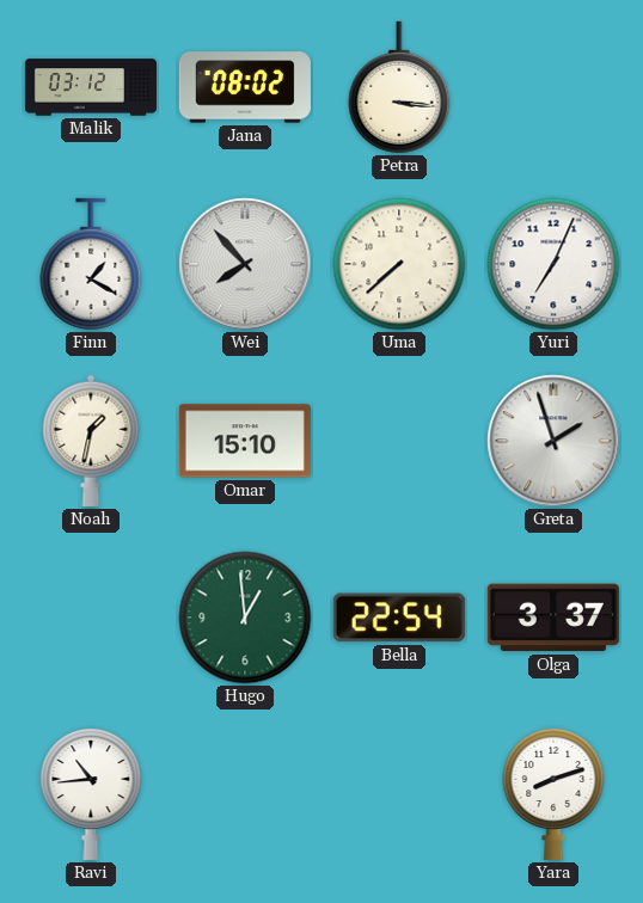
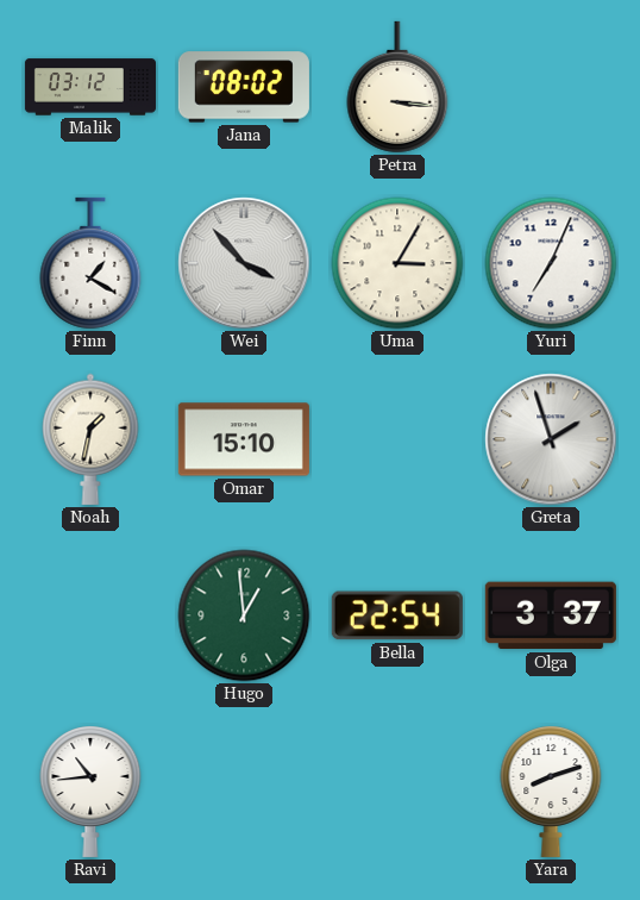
Wei: 7:53 -> 3:53
Uma: 7:38 -> 3:05
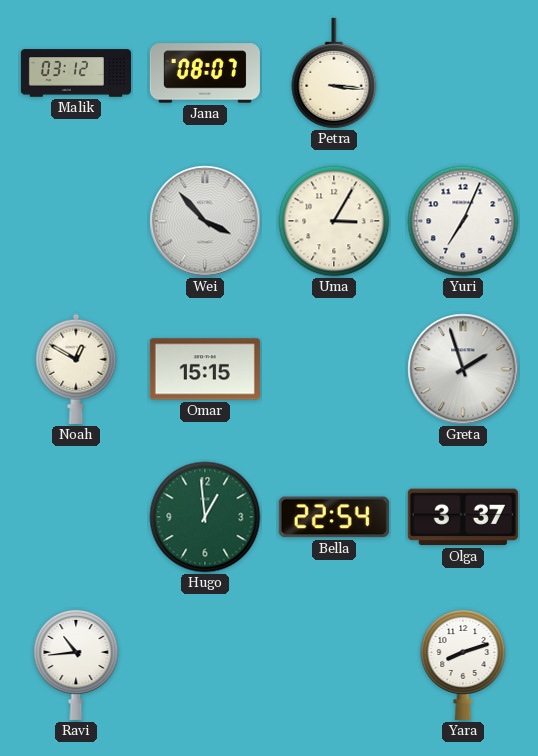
Jana: 08:02 -> 08:07
Finn: 1:20 -> none
Noah: 1:32 -> 12:50
Omar: 15:10 -> 15:15
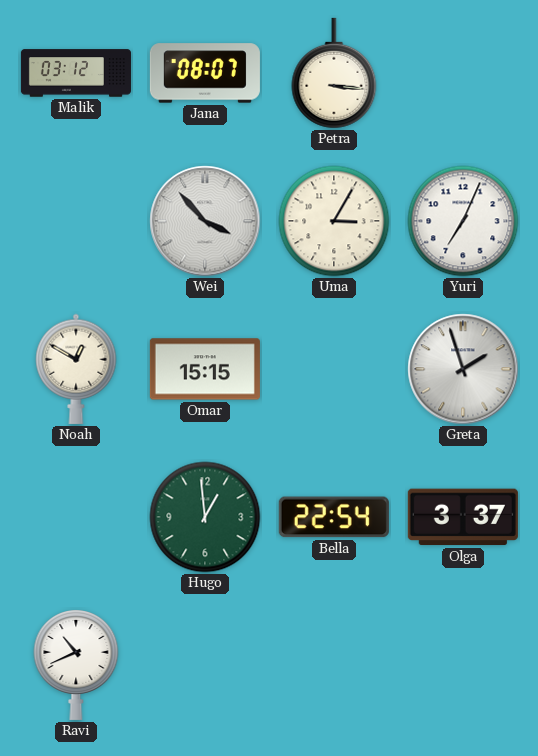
Ravi: 10:44 -> 10:41
Yara: 8:12 -> none
